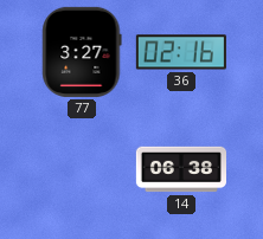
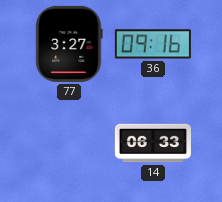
36: 02:16 -> 09:16
14: 06:38 -> 06:33
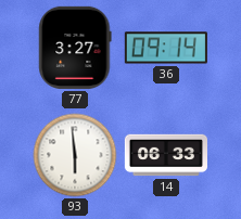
36: 09:16 -> 09:14
93: none -> 5:59
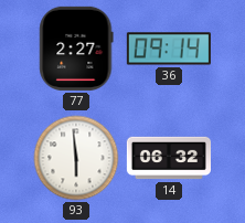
77: 3:27 -> 2:27
14: 06:33 -> 06:32
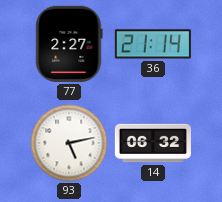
36: 09:14 -> 21:14
93: 5:59 -> 5:13
